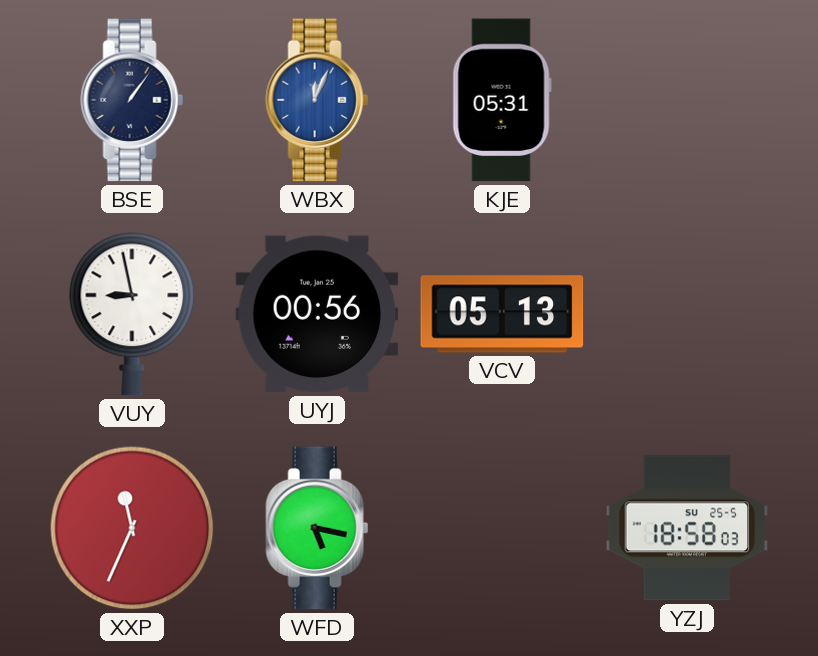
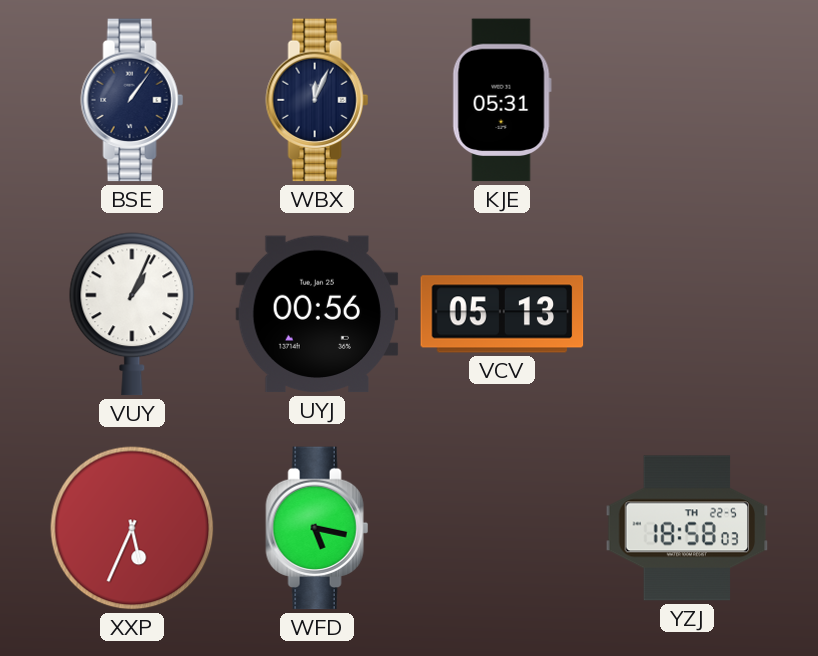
WBX dial: blue -> navy
VUY: 8:58 -> 1:04
XXP: 11:34 -> 5:34
YZJ date: SU 25-5 -> TH 22-5
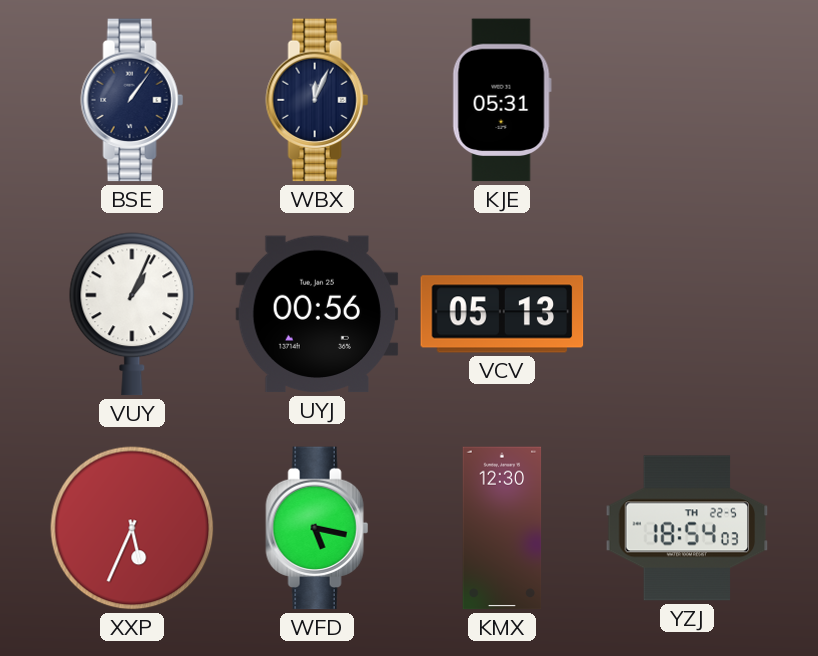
KMX: none -> 12:30
YZJ: 18:58 -> 18:54
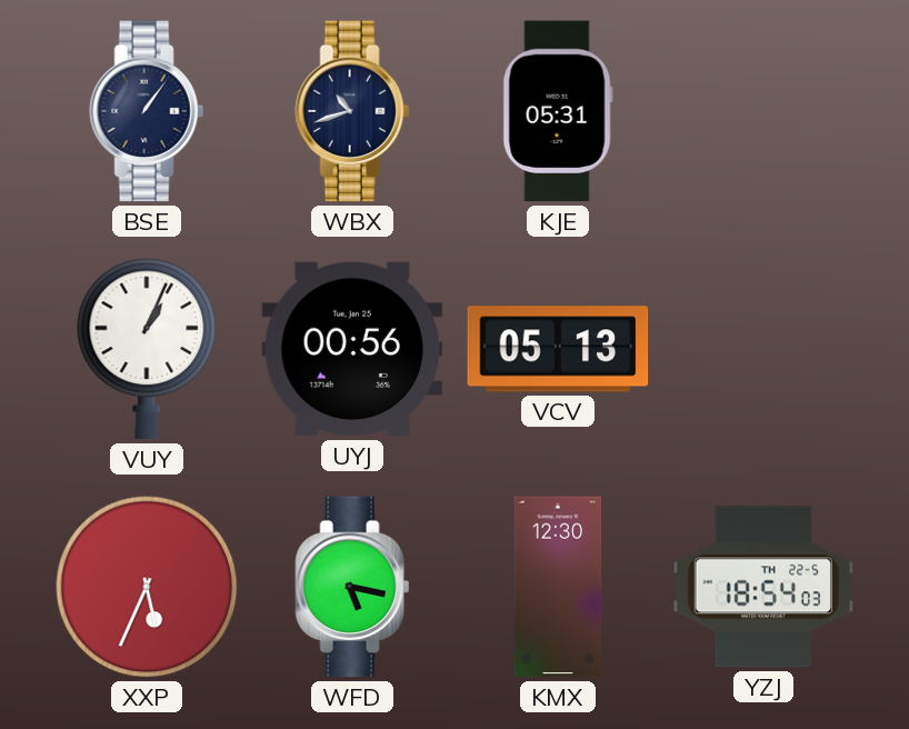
WBX: 12:04 -> 10:42
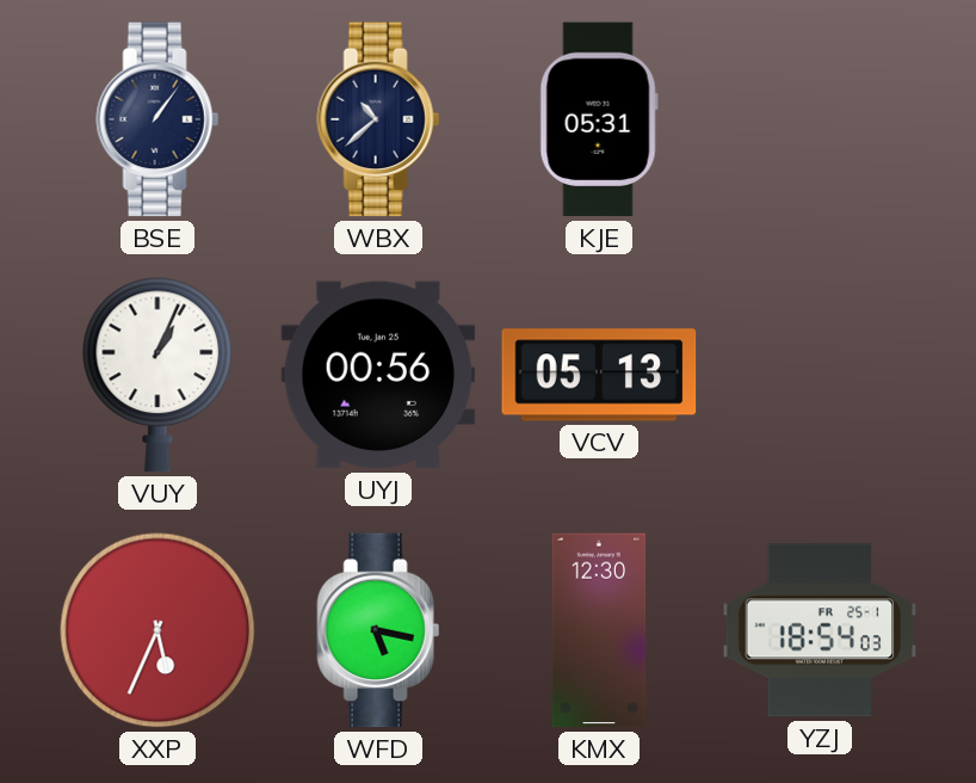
WBX: 10:42 -> 10:38
YZJ date: TH 22-5 -> FR 25-1
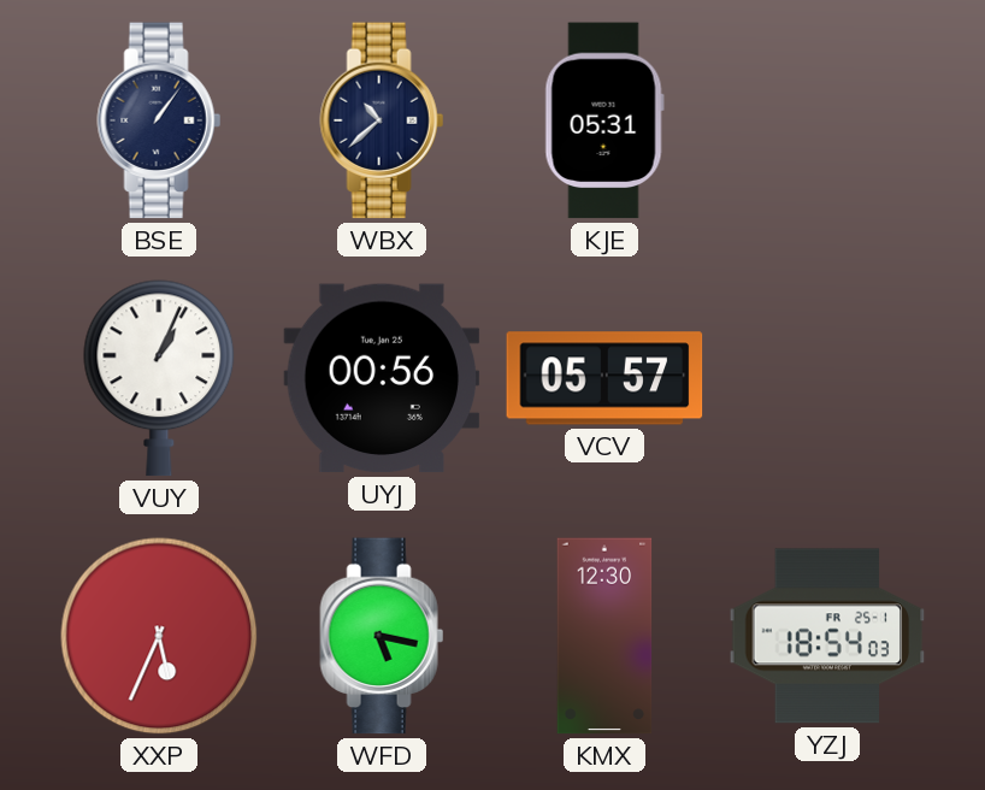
VCV: 05:13 -> 05:57
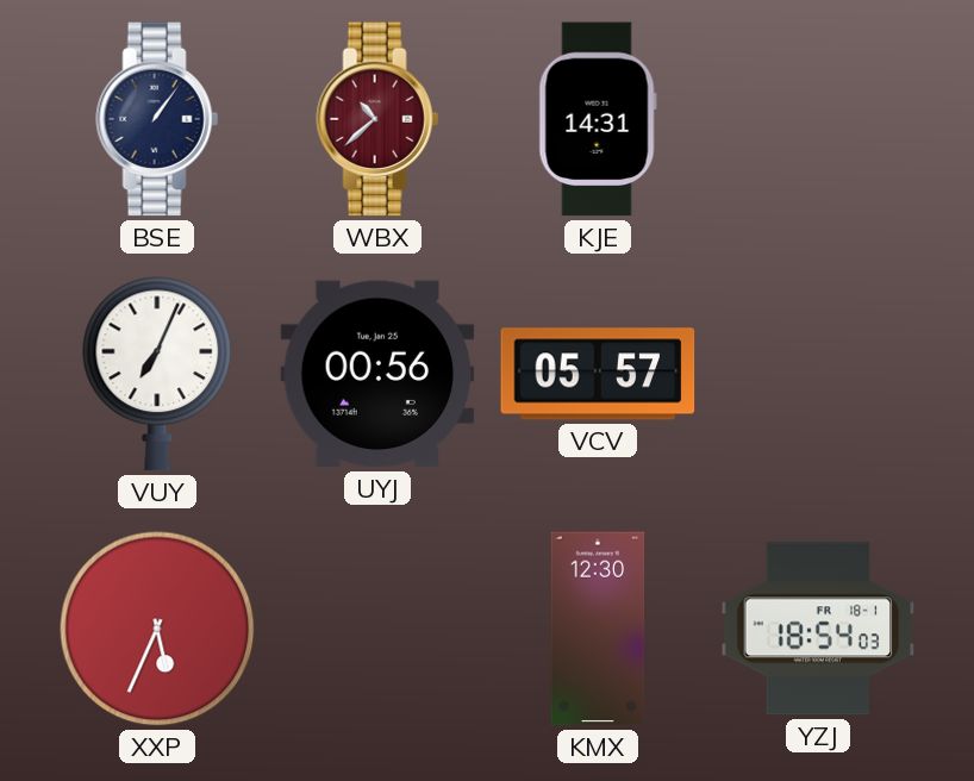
WBX dial: navy -> burgundy
KJE: 05:31 -> 14:31
VUY: 1:04 -> 7:04
WFD: 5:17 -> none
YZJ date: FR 25-1 -> FR 18-1
